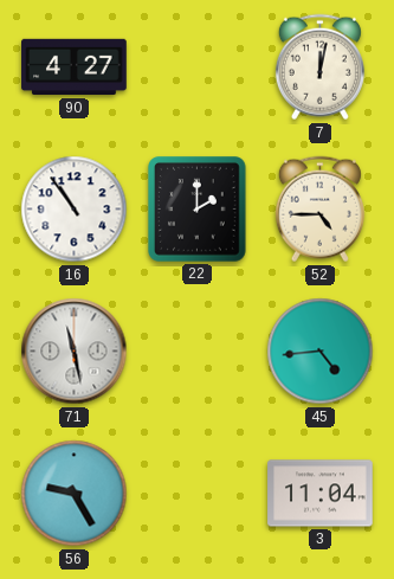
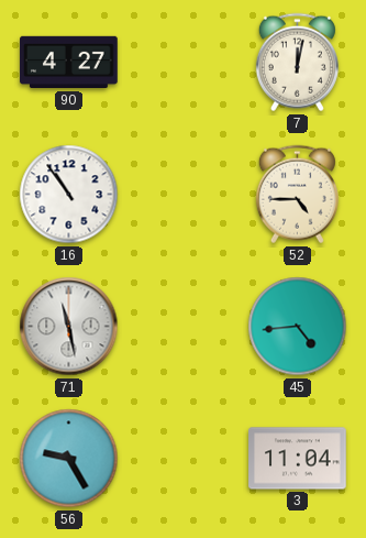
22: 2:00 -> none
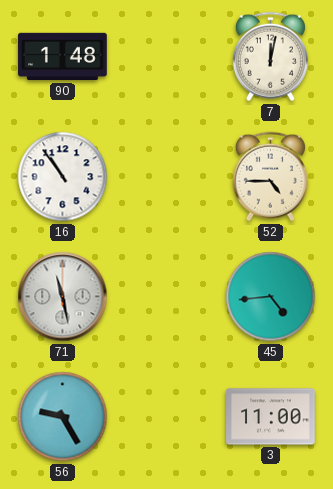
90: 4:27 -> 1:48
3: 11:04 -> 11:00
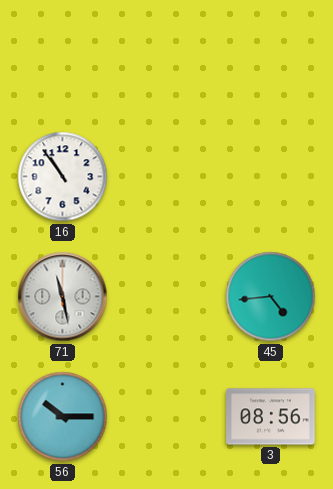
90: 1:48 -> none
7: 12:02 -> none
52: 4:45 -> none
56: 9:25 -> 10:15
3: 11:00 -> 08:56
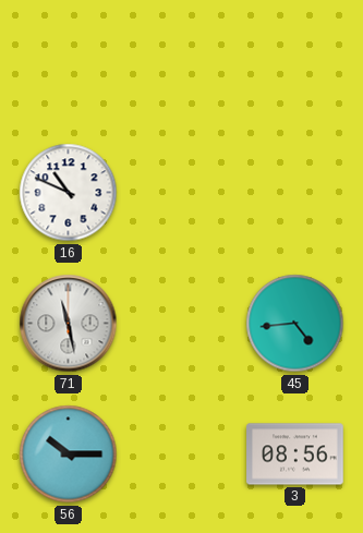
16: 10:54 -> 10:49
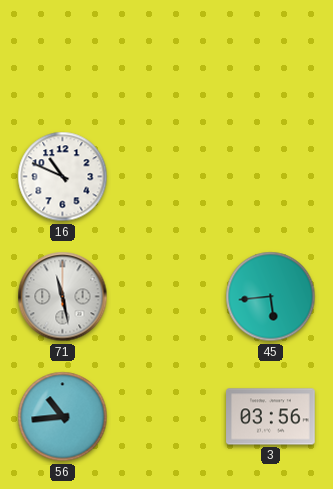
45: 4:44 -> 5:44
56: 10:15 -> 10:44
3: 08:56 -> 03:56
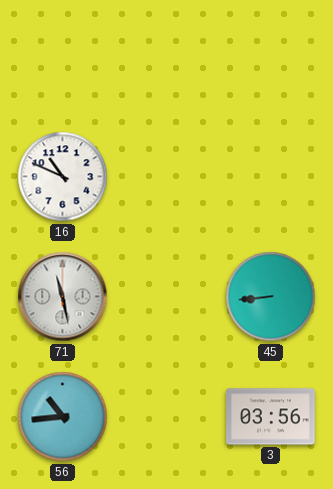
45: 5:44 -> 8:44
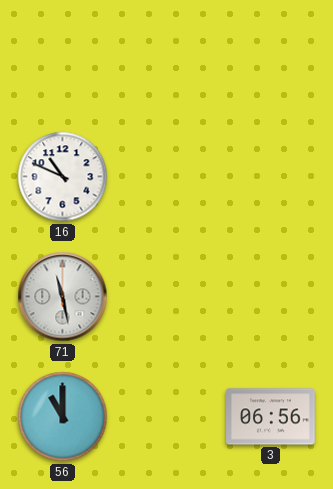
45: 8:44 -> none
56: 10:44 -> 11:00
3: 03:56 -> 06:56
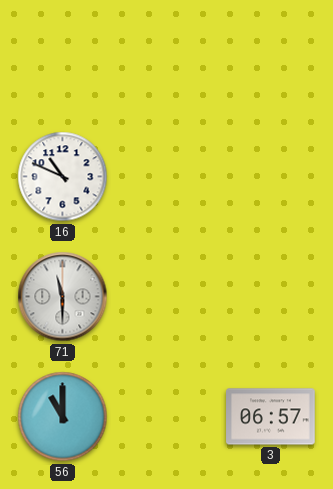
71: 11:28 -> 11:30
3: 06:56 -> 06:57
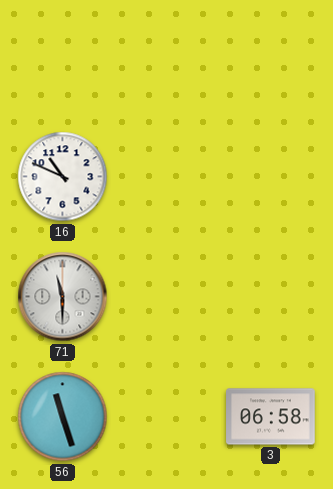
56: 11:00 -> 11:27
3: 06:57 -> 06:58
